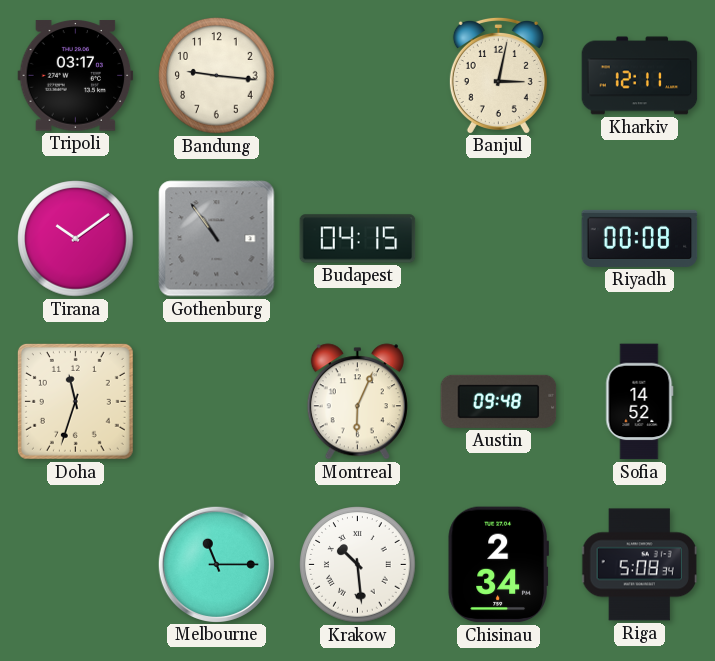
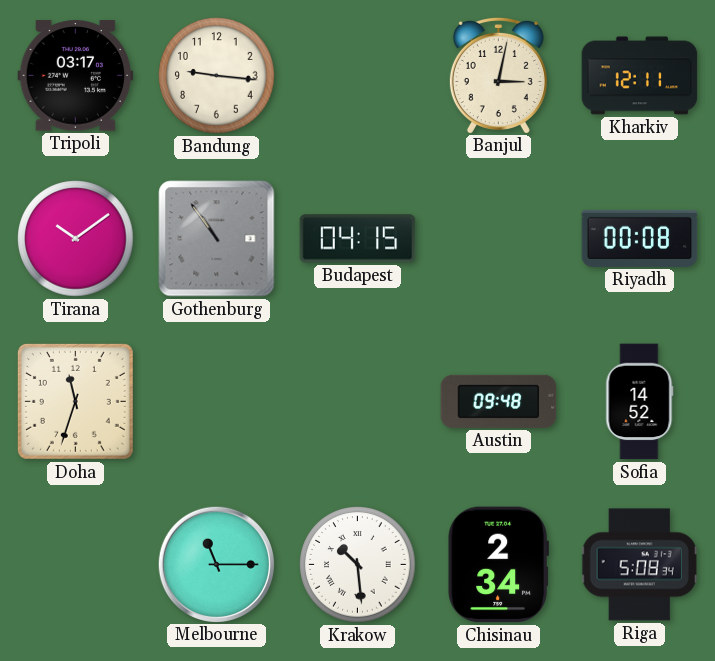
Montreal: 6:04 -> none
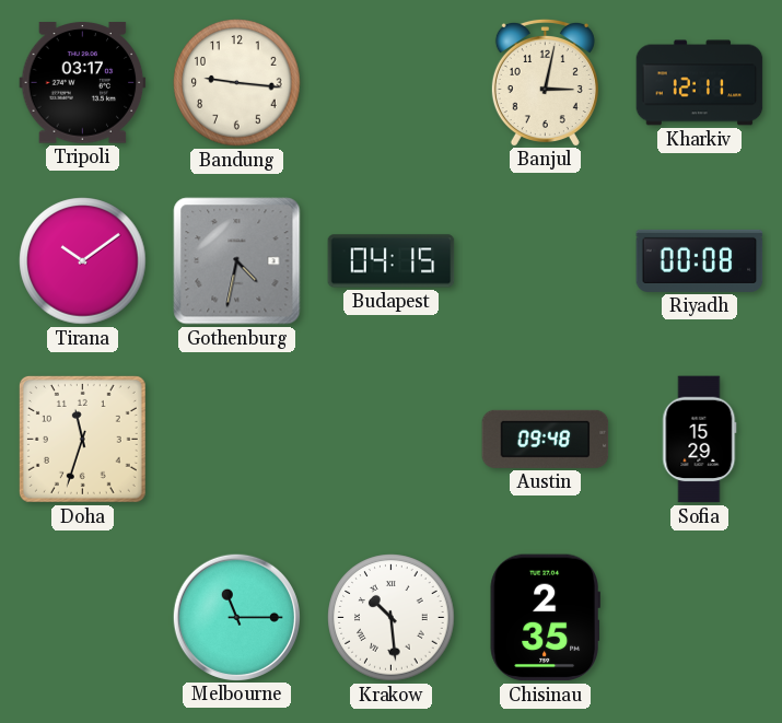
Gothenburg: 10:54 -> 4:32
Sofia: 14:52 -> 15:29
Chisinau: 2:34 -> 2:35
Riga: 5:08 -> none
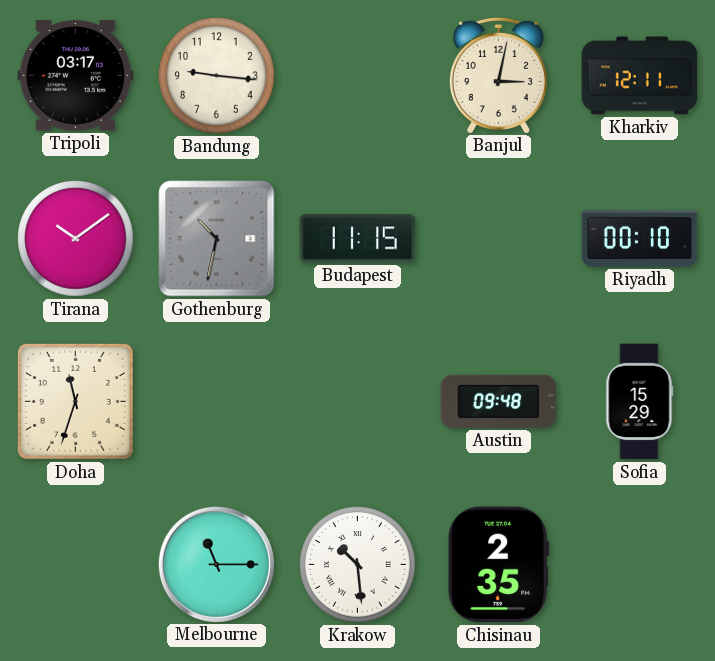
Gothenburg: 4:32 -> 10:32
Budapest: 04:15 -> 11:15
Riyadh: 00:08 -> 00:10
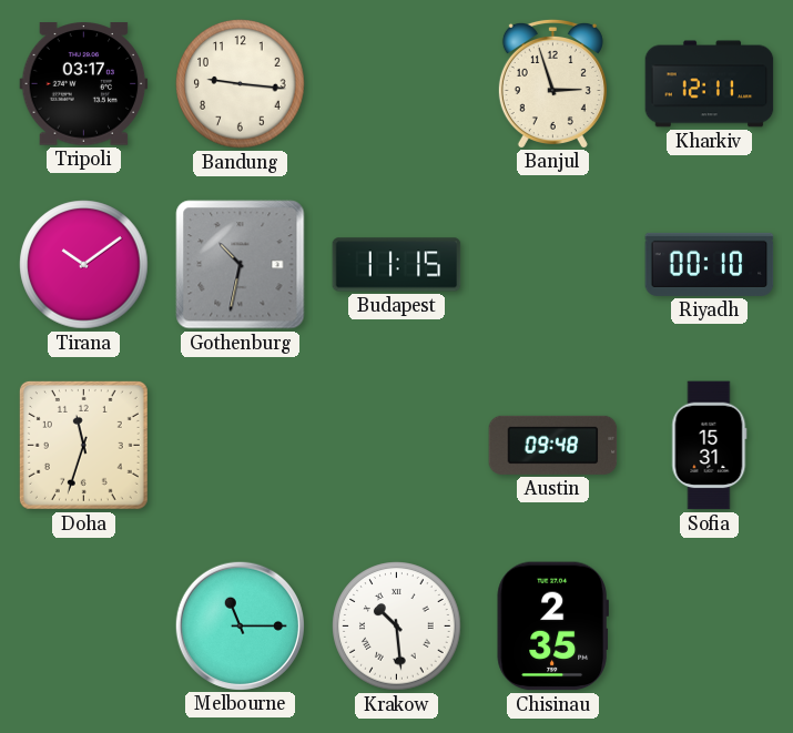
Banjul: 3:02 -> 2:57
Sofia: 15:29 -> 15:31
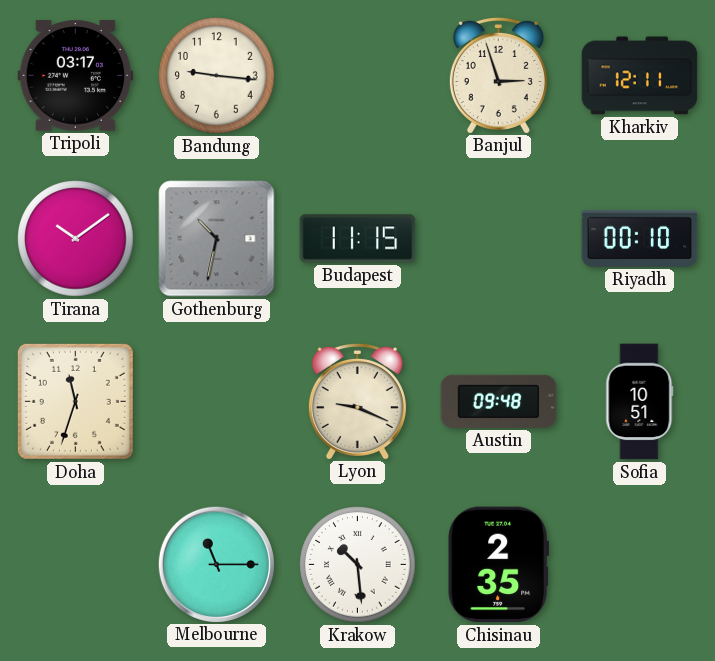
Lyon: none -> 9:19
Sofia: 15:31 -> 10:51
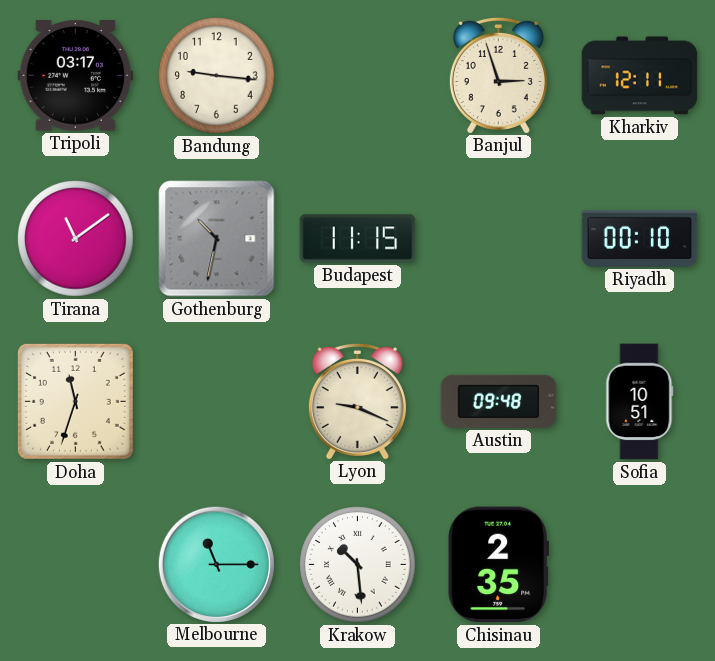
Tirana: 10:09 -> 11:09
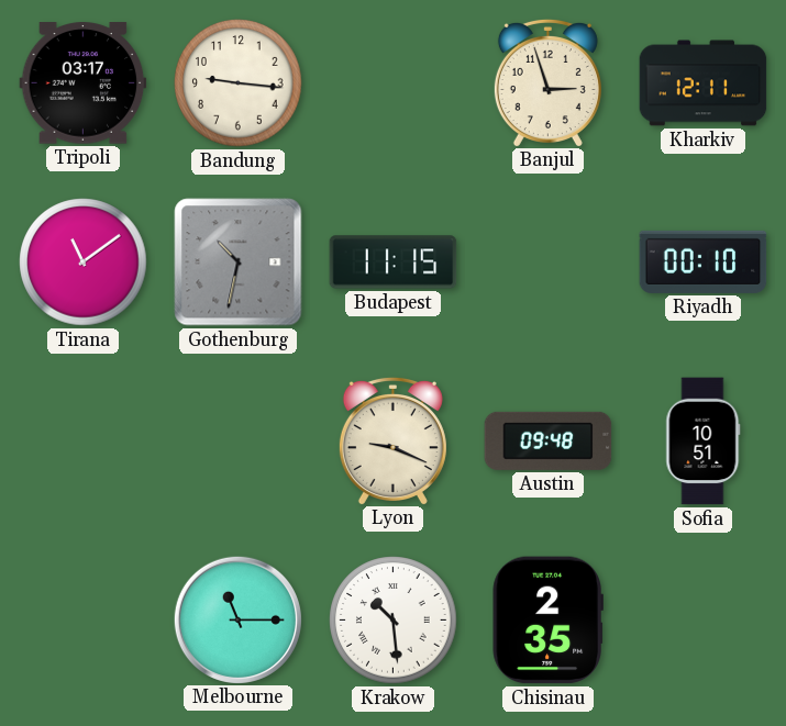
Doha: 11:33 -> none
